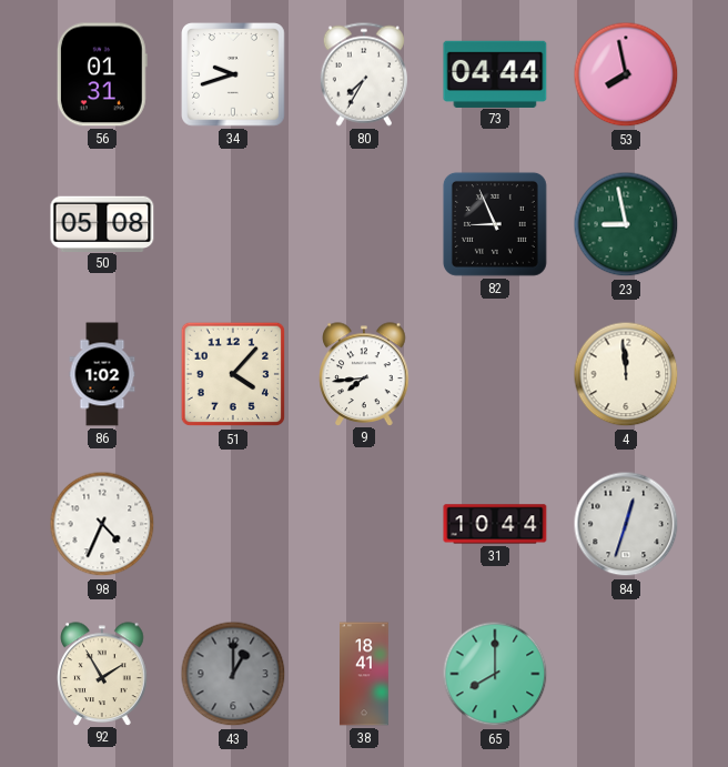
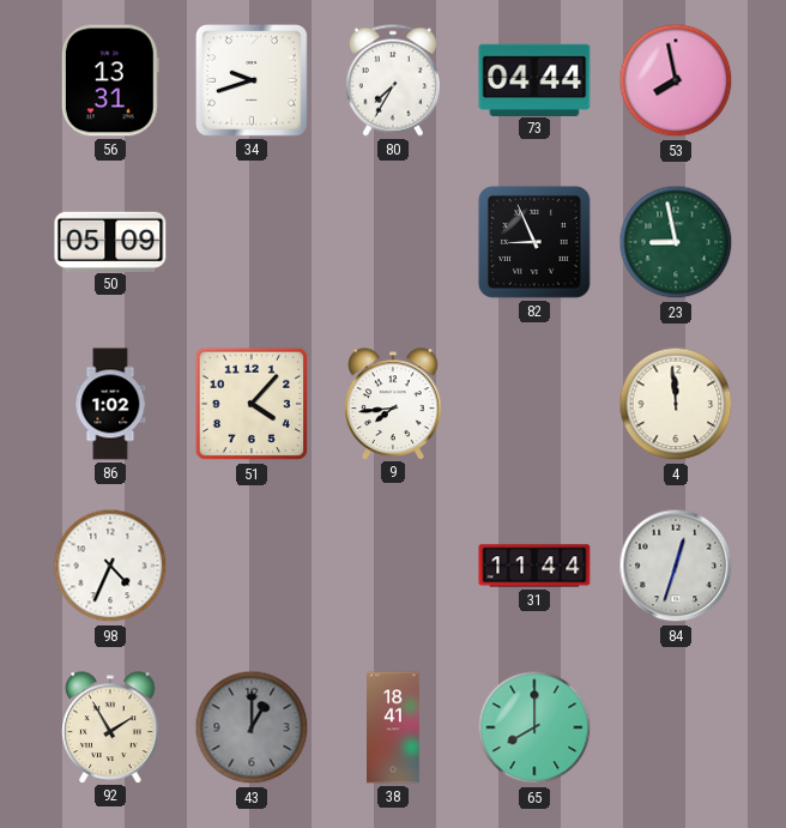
56: 01:31 -> 13:31
50: 05:08 -> 05:09
31: 10:44 -> 11:44
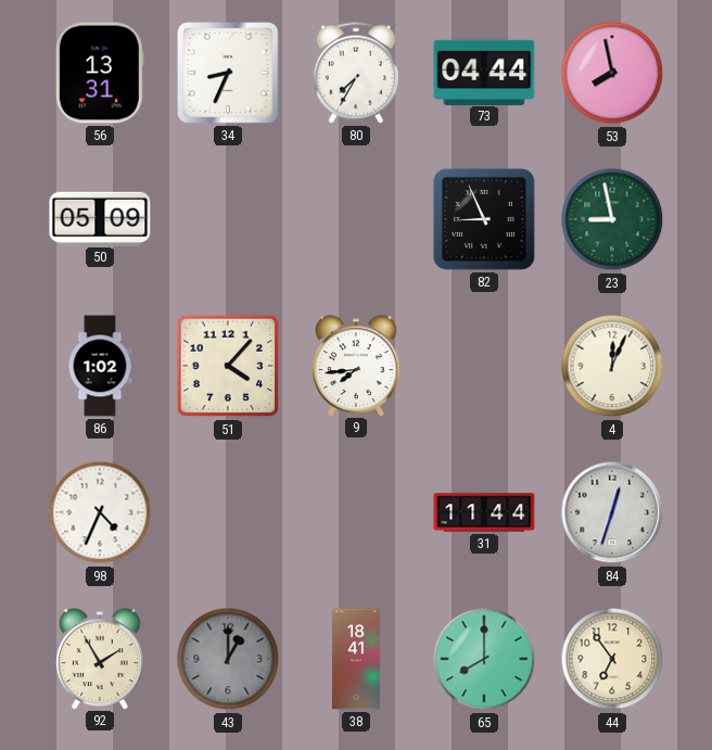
34: 9:42 -> 8:34
4: 11:59 -> 12:04
44: none -> 6:54
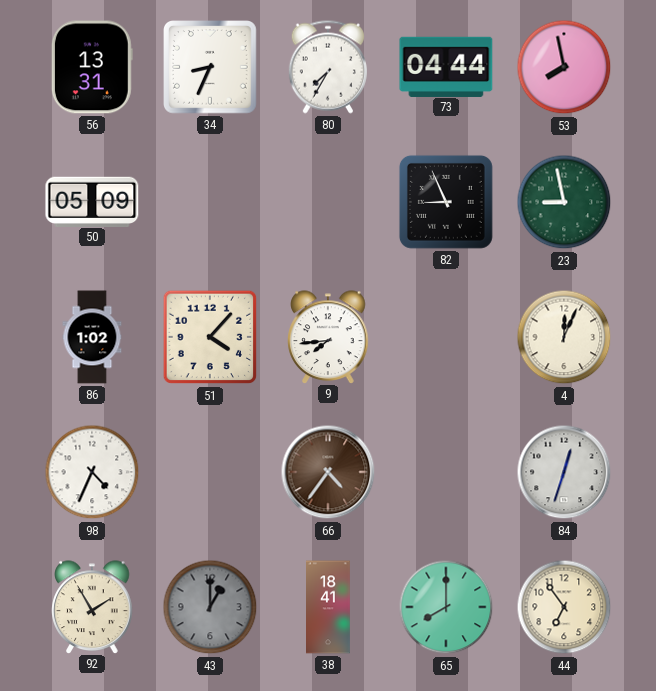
66: none -> 4:36
31: 11:44 -> none
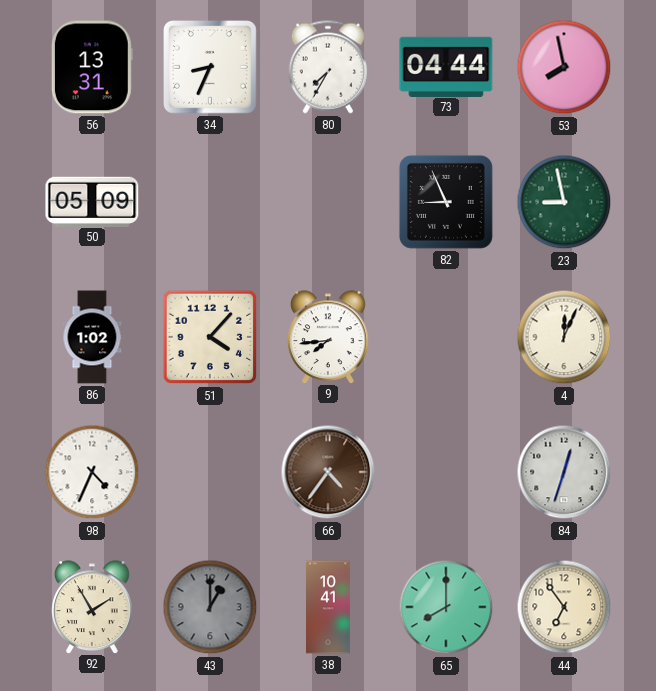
38: 18:41 -> 10:41
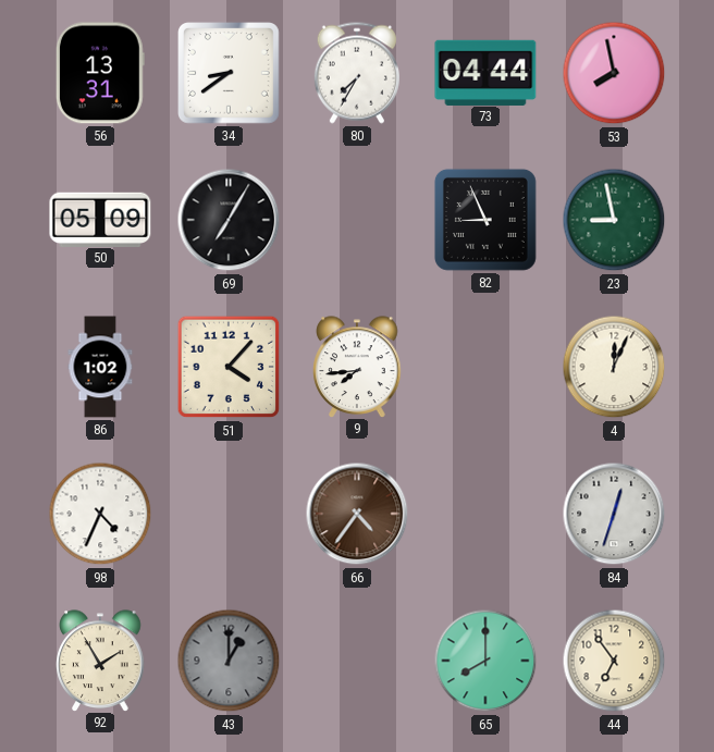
34: 8:34 -> 8:39
69: none -> 7:05
38: 10:41 -> none
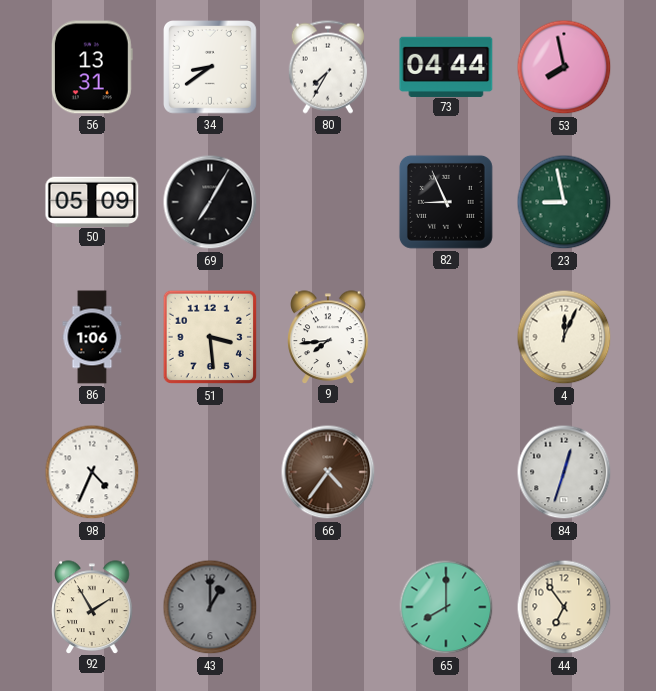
86: 1:02 -> 1:06
51: 4:07 -> 3:29
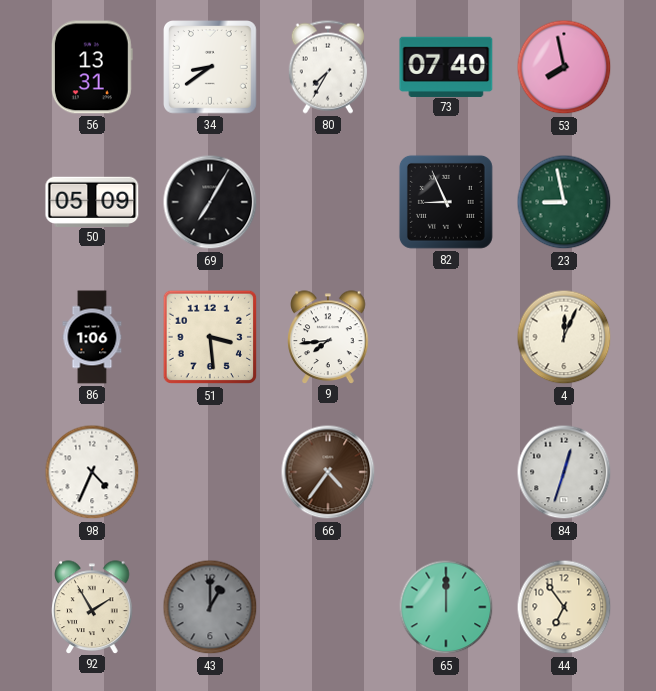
73: 04:44 -> 07:40
65: 8:00 -> 12:00
